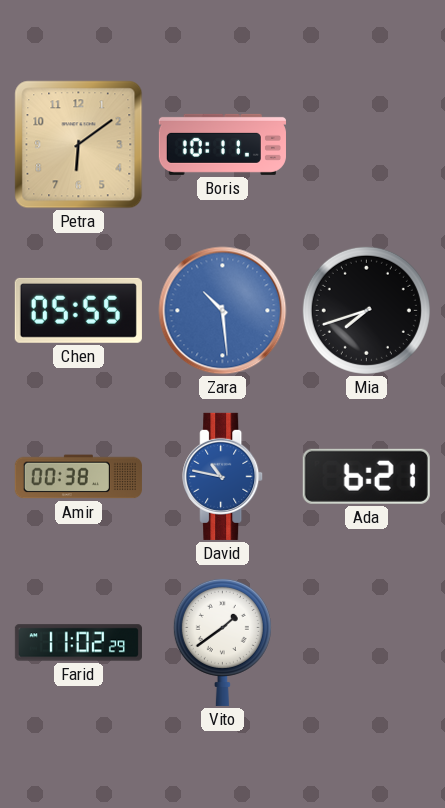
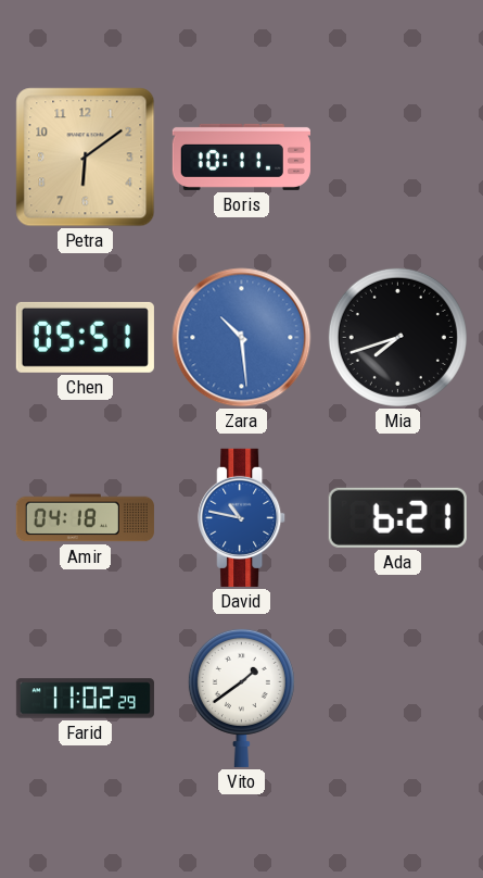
Chen: 05:55 -> 05:51
Amir: 00:38 -> 04:18
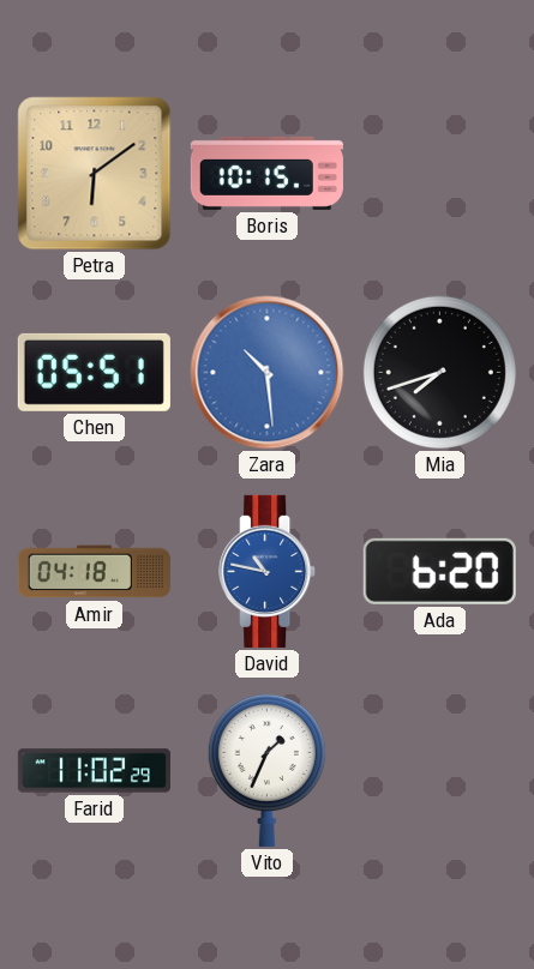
Boris: 10:11 -> 10:15
Ada: 6:21 -> 6:20
Vito: 1:39 -> 1:34
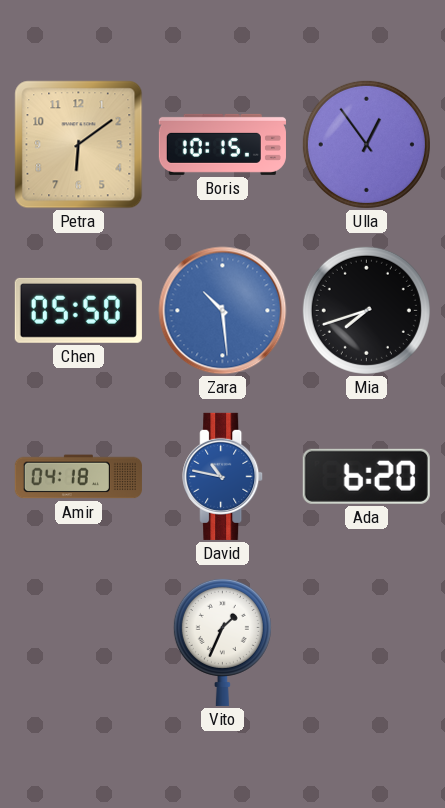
Ulla: none -> 12:54
Chen: 05:51 -> 05:50
Farid: 11:02 -> none
